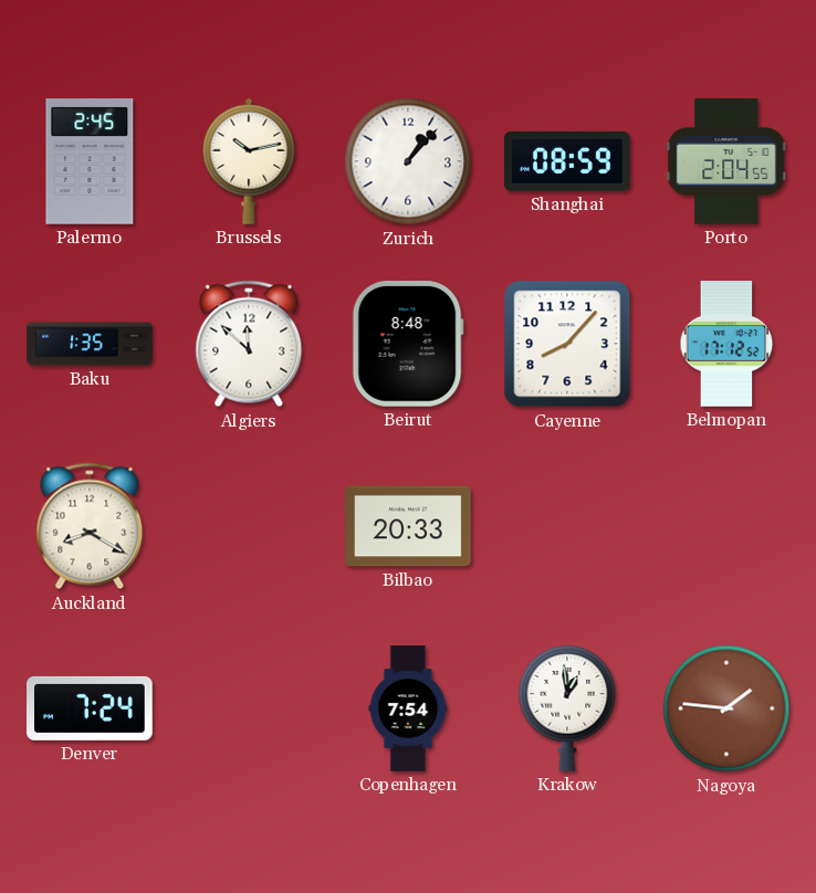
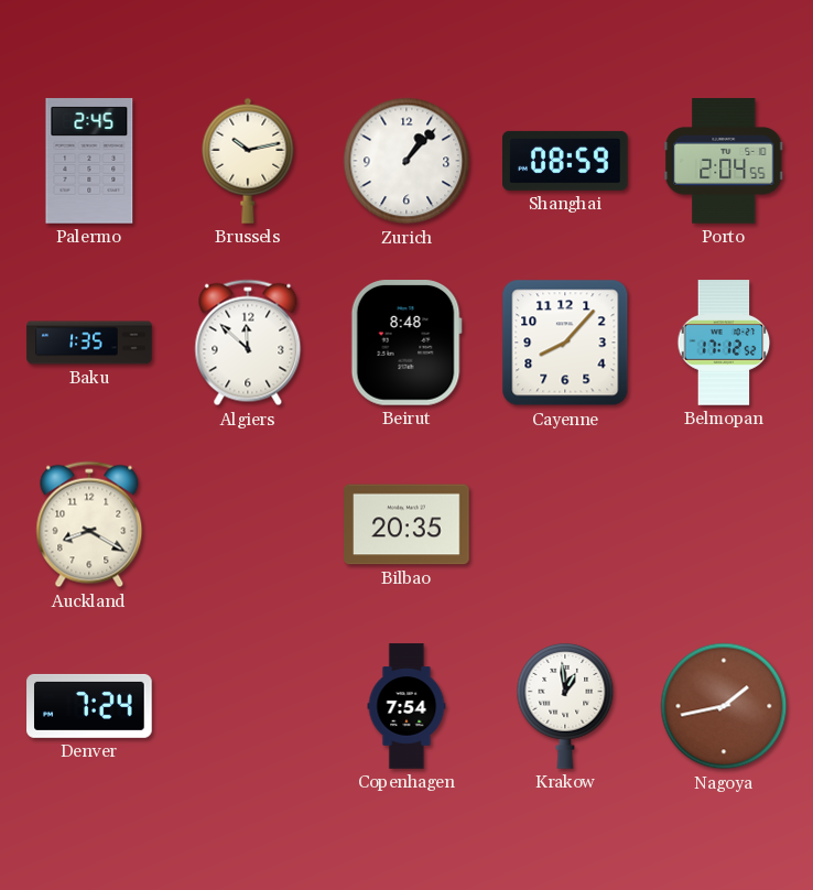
Bilbao: 20:33 -> 20:35
Nagoya: 1:46 -> 1:43
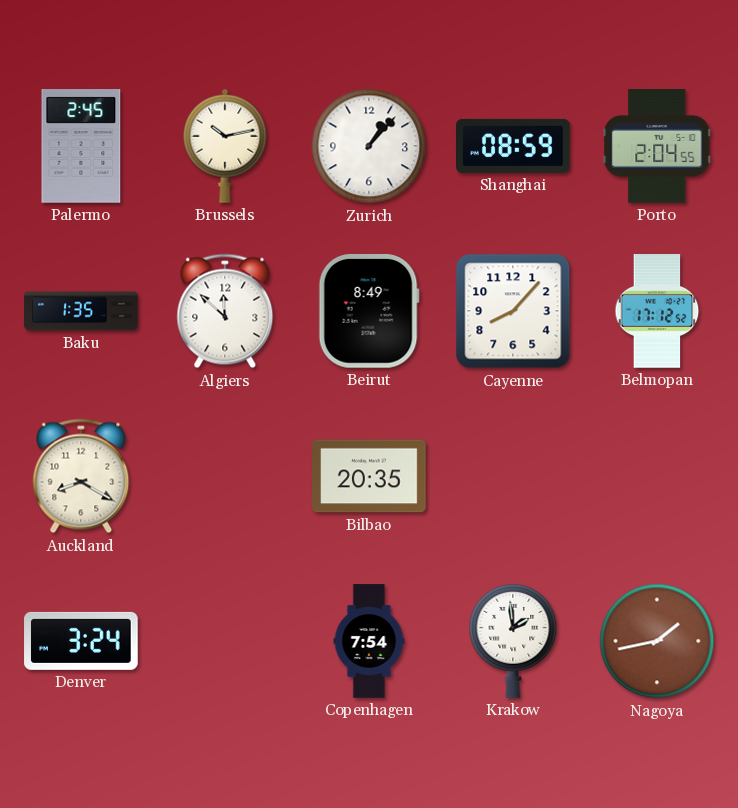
Beirut: 8:48 -> 8:49
Denver: 7:24 -> 3:24
Krakow: 12:59 -> 1:59
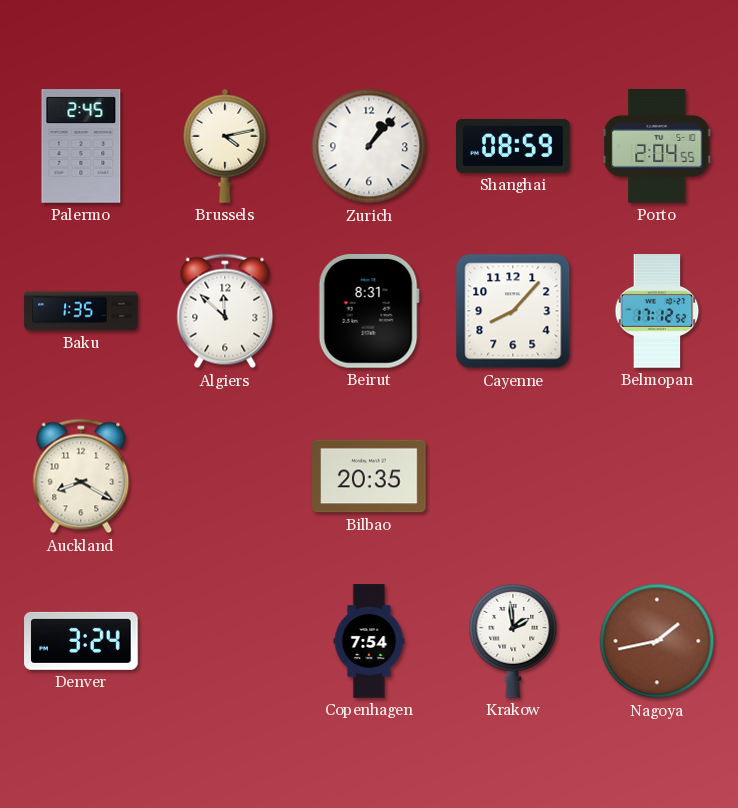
Brussels: 10:13 -> 4:13
Beirut: 8:49 -> 8:31
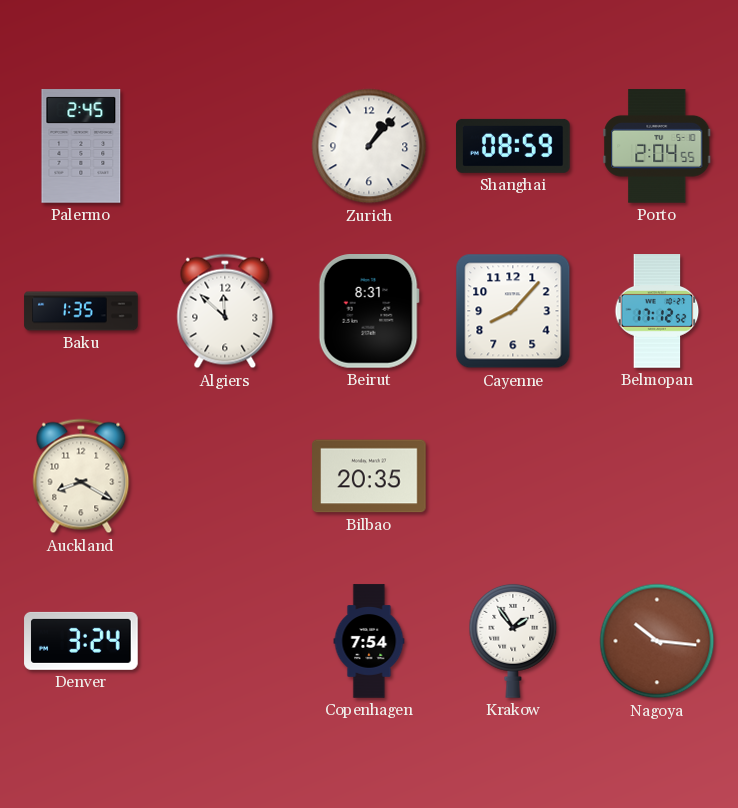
Brussels: 4:13 -> none
Krakow: 1:59 -> 1:54
Nagoya: 1:43 -> 10:16
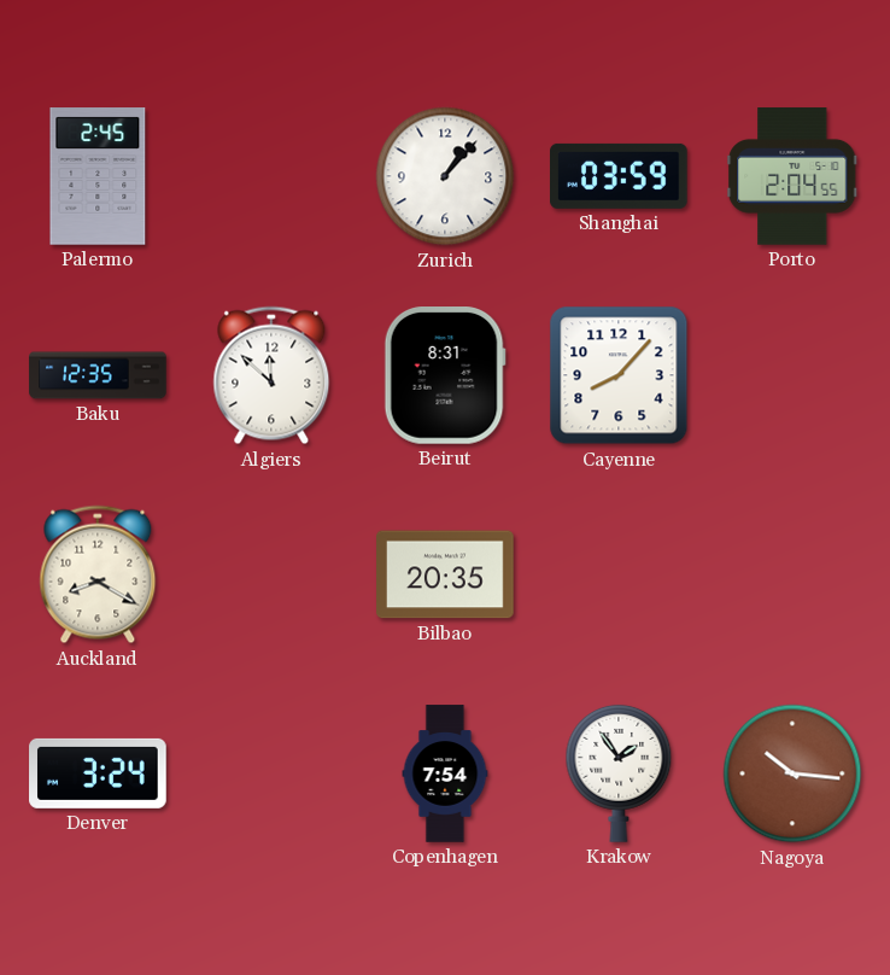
Shanghai: 08:59 -> 03:59
Baku: 1:35 -> 12:35
Belmopan: 17:12 -> none
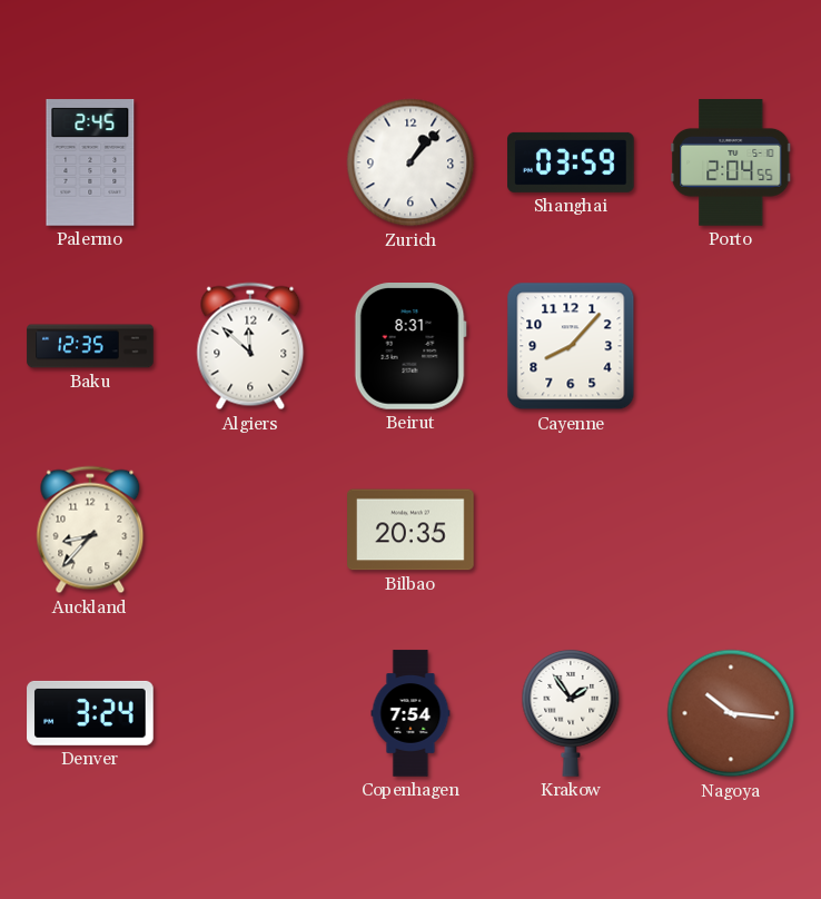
Auckland: 8:20 -> 8:37
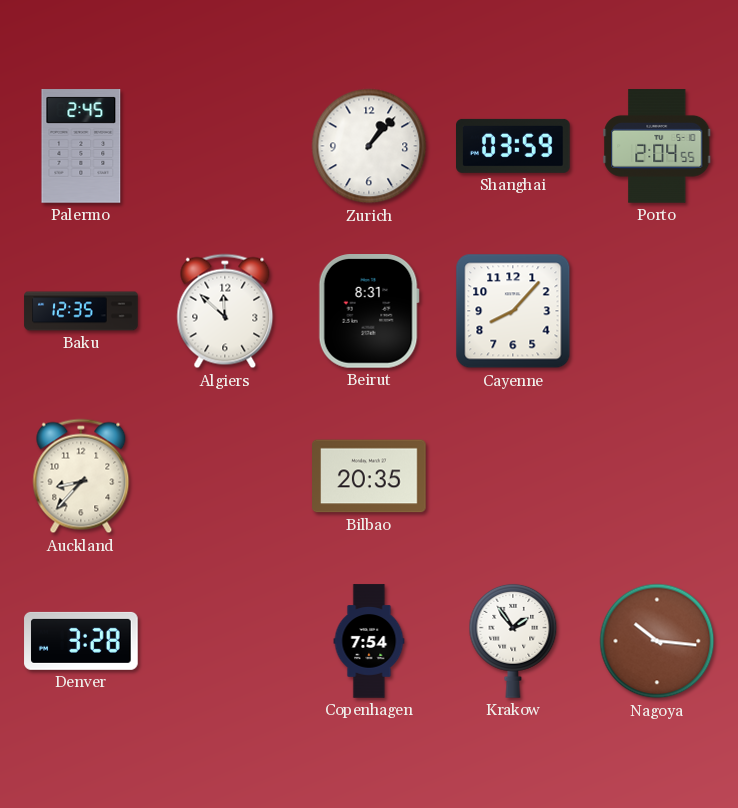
Denver: 3:24 -> 3:28
